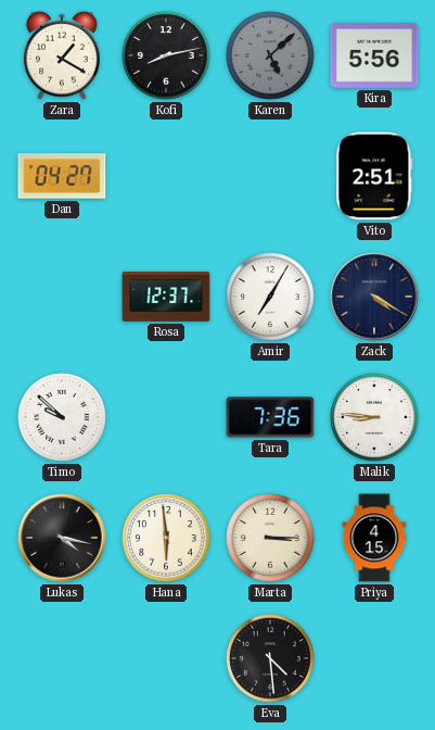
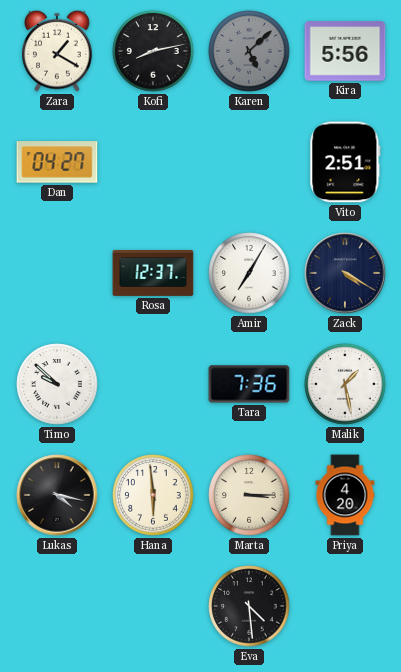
Malik: 8:46 -> 1:28
Priya: 4:15 -> 4:20
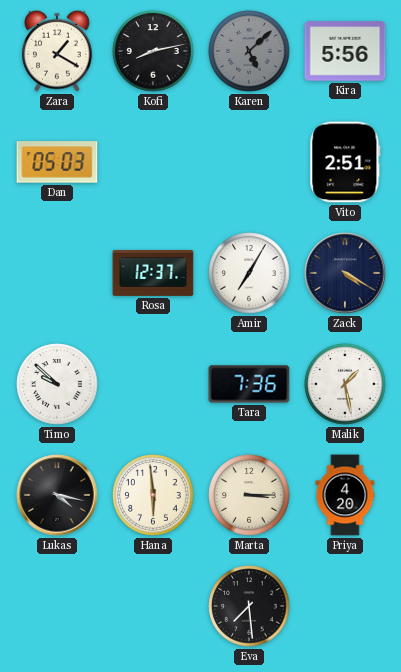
Dan: 04:27 -> 05:03
Eva: 4:29 -> 7:29
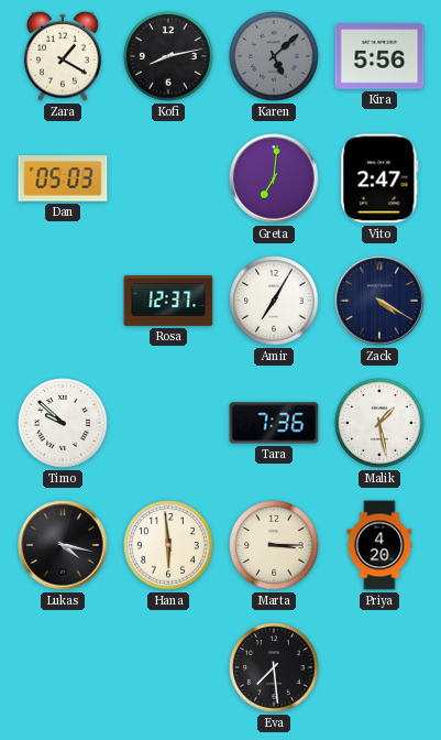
Greta: none -> 7:01
Vito: 2:51 -> 2:47
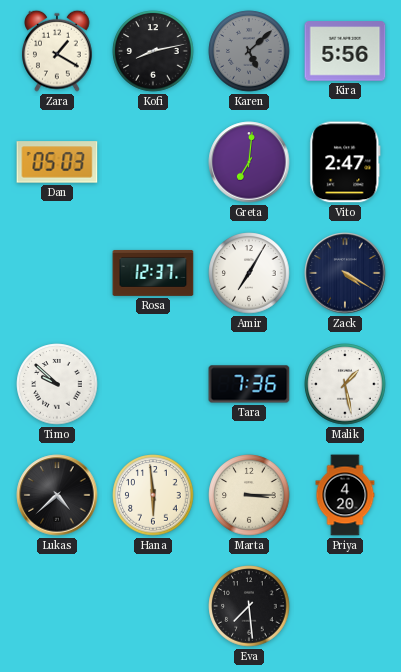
Lukas: 4:17 -> 4:38
